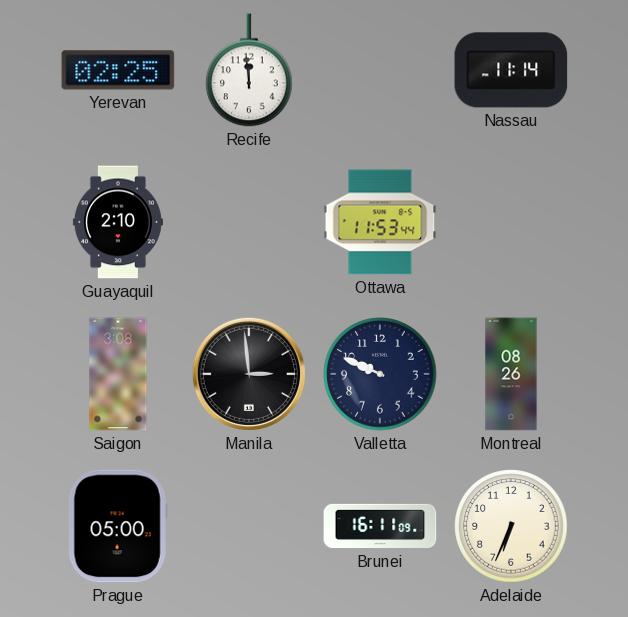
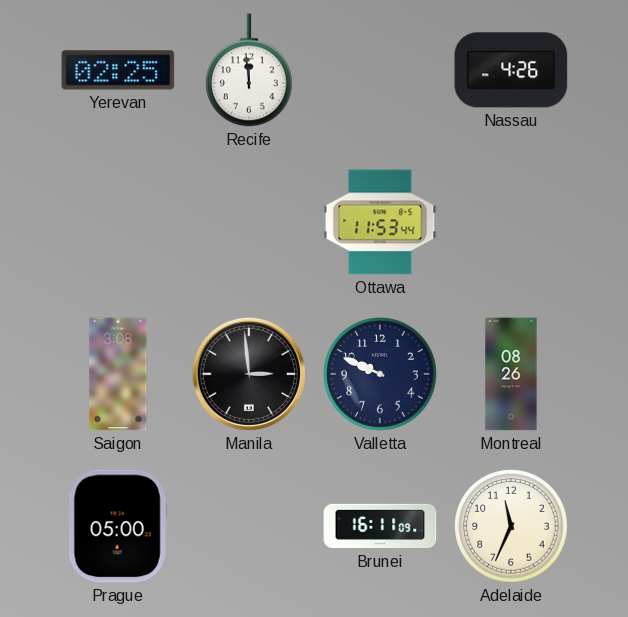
Nassau: 11:14 -> 4:26
Guayaquil: 2:10 -> none
Adelaide: 6:34 -> 11:34
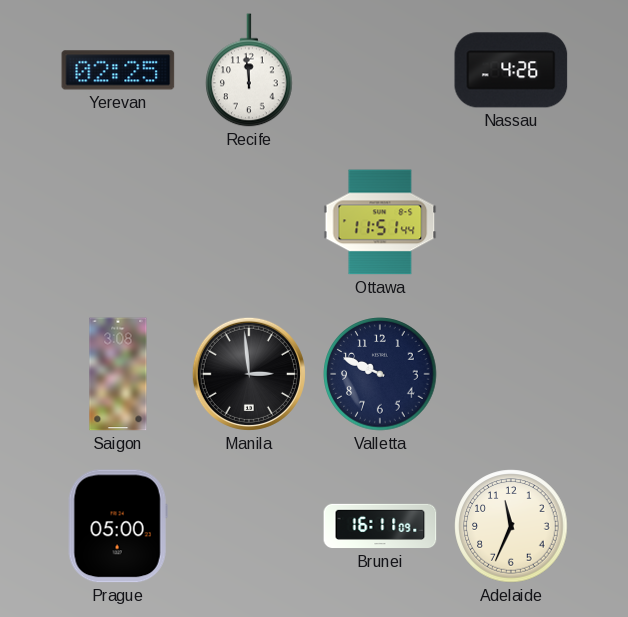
Ottawa: 11:53 -> 11:51
Montreal: 08:26 -> none
